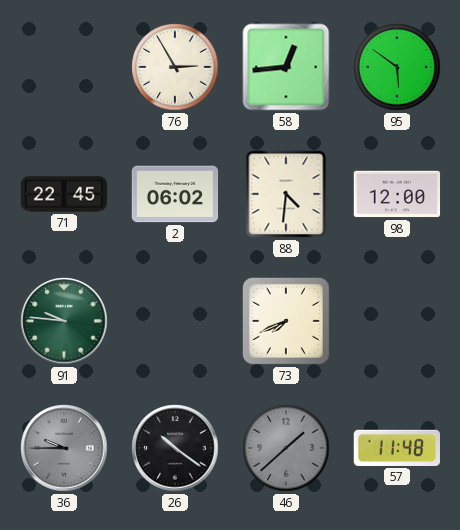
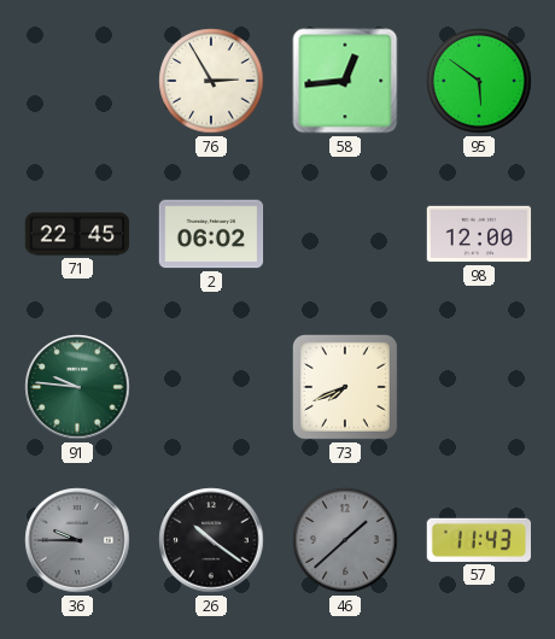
88: 4:31 -> none
57: 11:48 -> 11:43
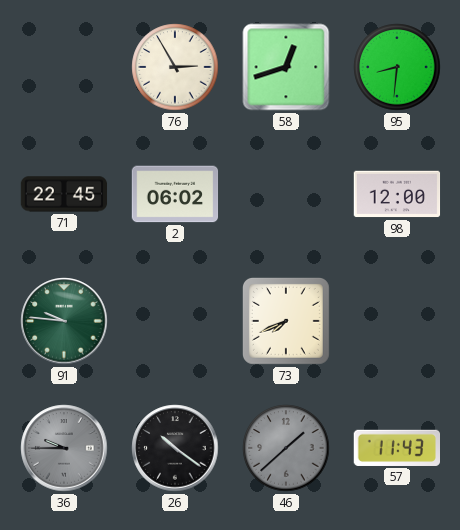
58: 12:44 -> 12:42
95: 5:51 -> 8:31
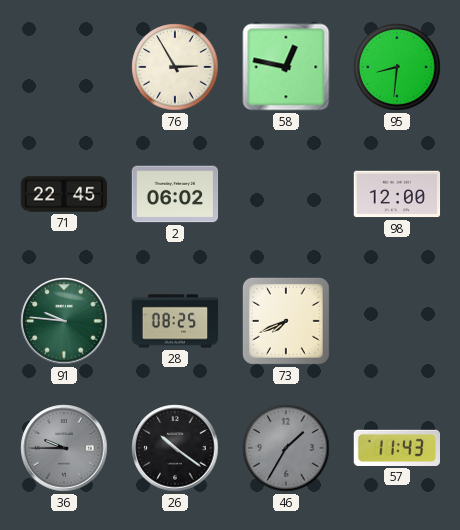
58: 12:42 -> 12:47
28: none -> 08:25
46: 1:38 -> 1:35
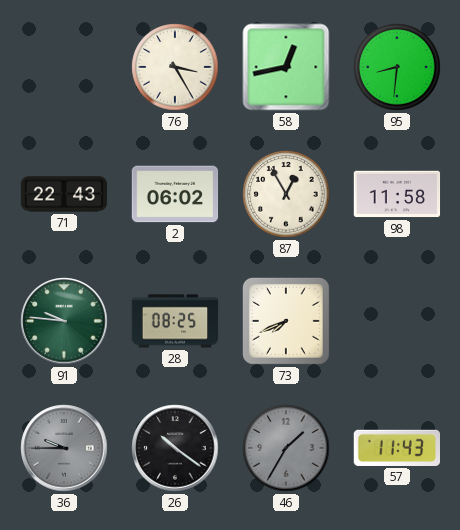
76: 2:55 -> 3:25
58: 12:47 -> 12:43
71: 22:45 -> 22:43
87: none -> 12:55
98: 12:00 -> 11:58
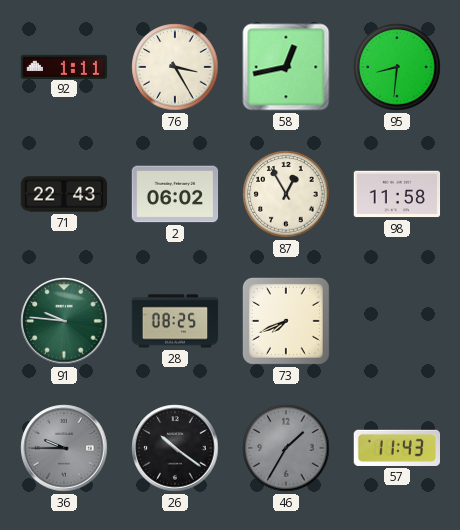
92: none -> 1:11
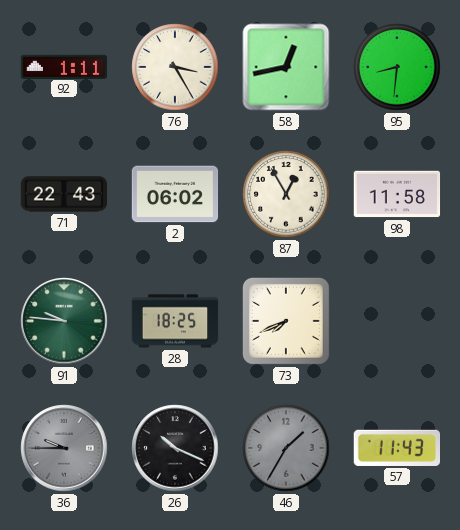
28: 08:25 -> 18:25
26: 10:21 -> 10:19
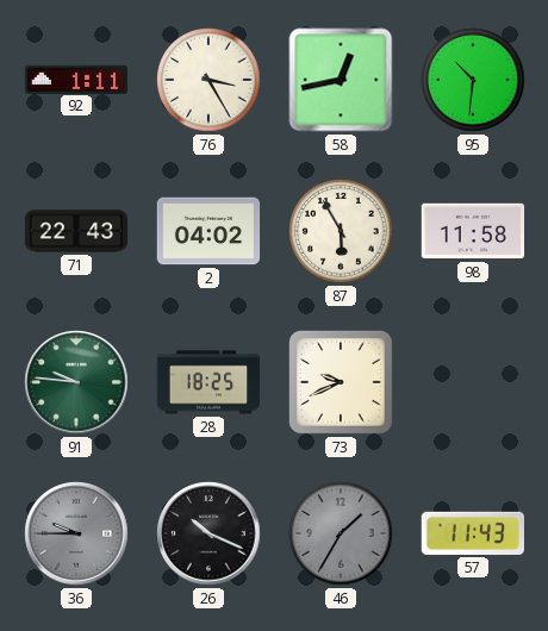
95: 8:31 -> 10:31
2: 06:02 -> 04:02
87: 12:55 -> 5:55
73: 7:41 -> 9:41
